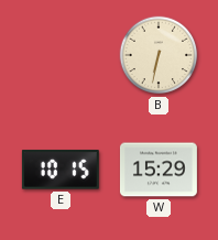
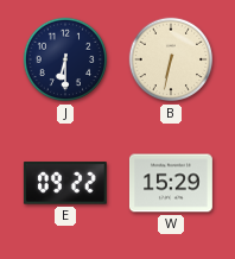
J: none -> 6:30
E: 10:15 -> 09:22
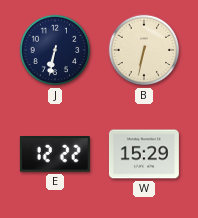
J: 6:30 -> 6:32
E: 09:22 -> 12:22
